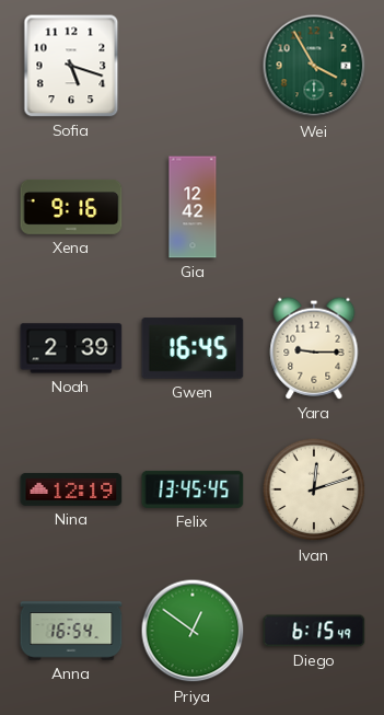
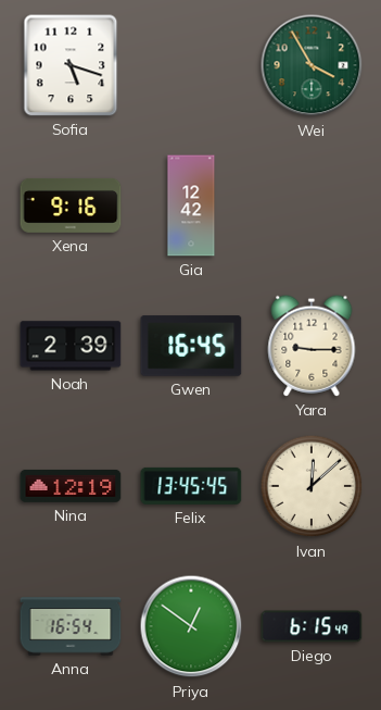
Ivan: 12:12 -> 12:08
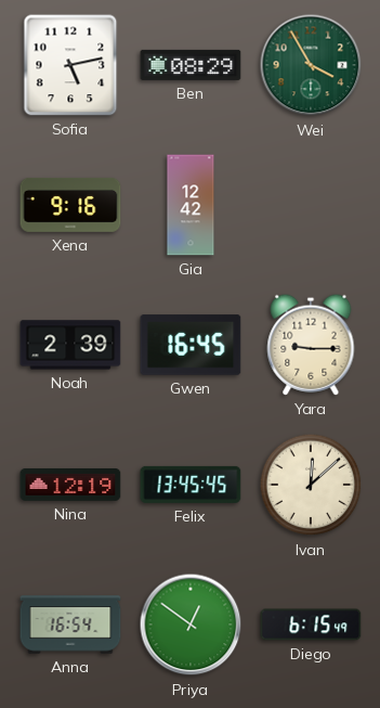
Sofia: 5:18 -> 5:13
Ben: none -> 08:29
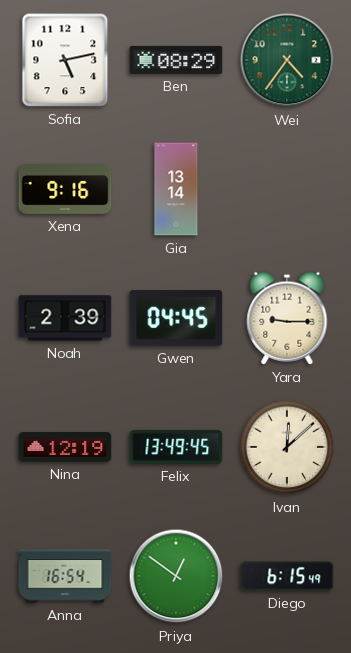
Wei: 3:55 -> 4:36
Gia: 12:42 -> 13:14
Gwen: 16:45 -> 04:45
Felix: 13:45 -> 13:49
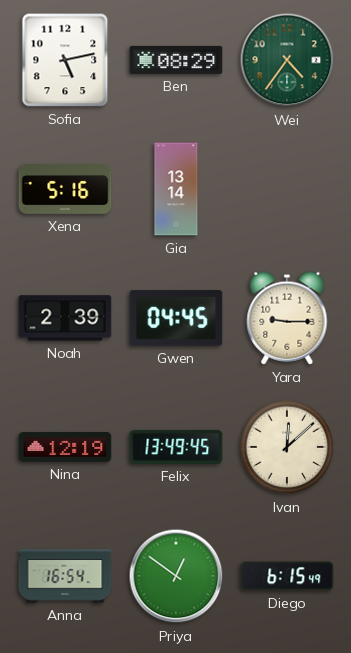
Xena: 9:16 -> 5:16
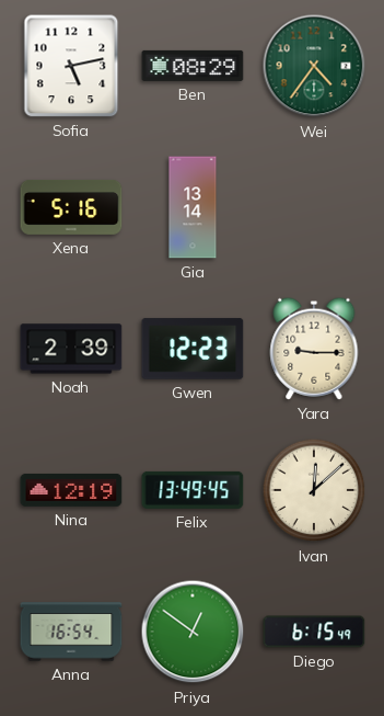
Gwen: 04:45 -> 12:23
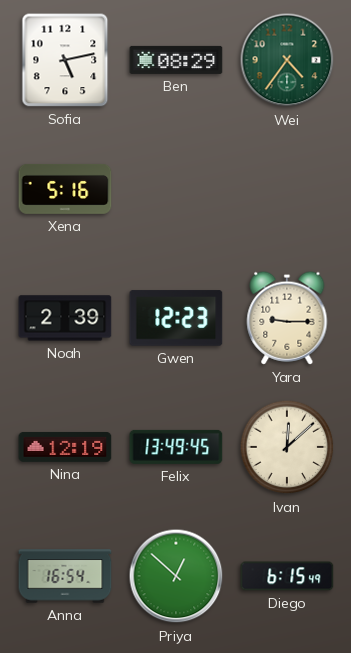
Gia: 13:14 -> none
Priya: 12:51 -> 12:52
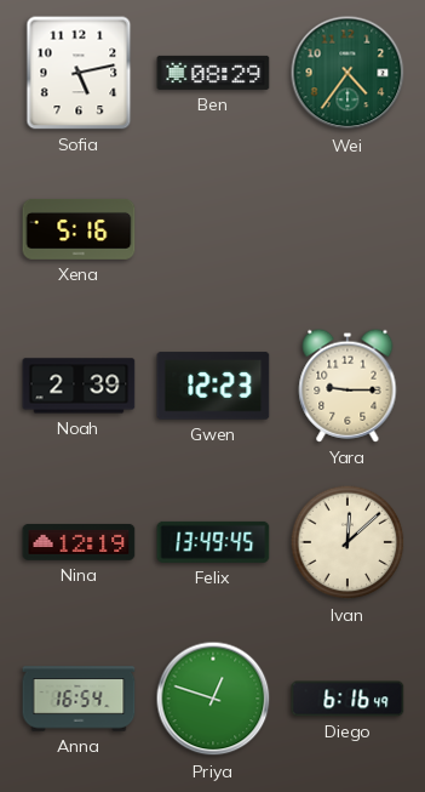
Priya: 12:52 -> 12:48
Diego: 6:15 -> 6:16
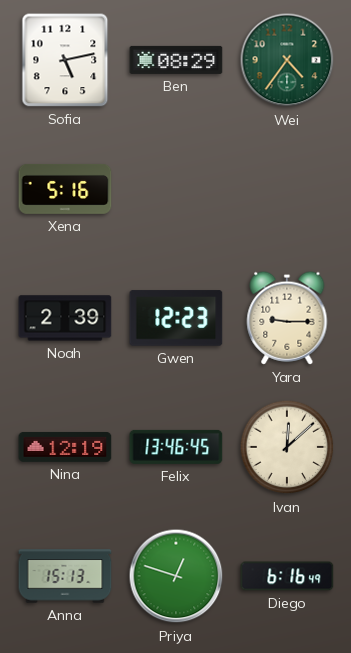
Felix: 13:49 -> 13:46
Anna: 16:54 -> 15:13
